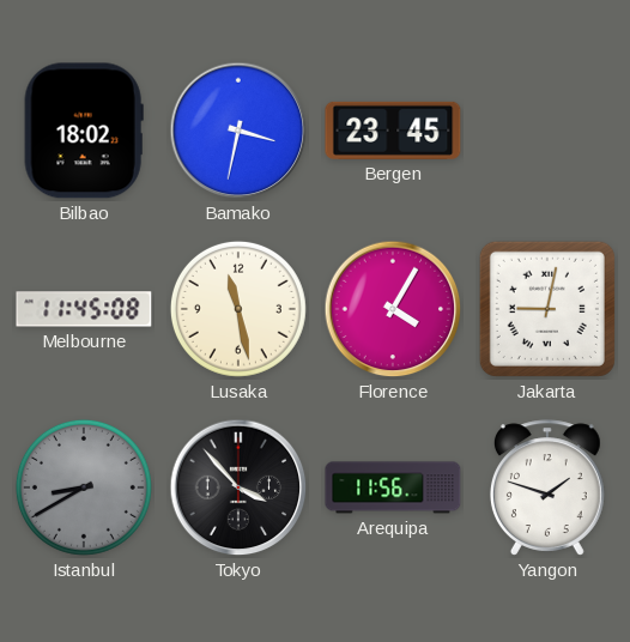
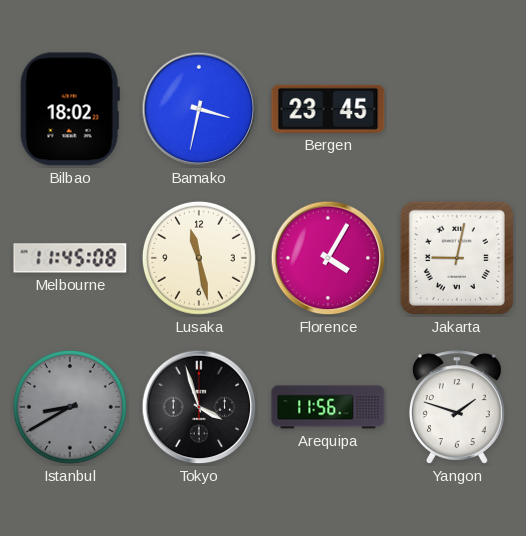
Tokyo: 3:53 -> 3:57
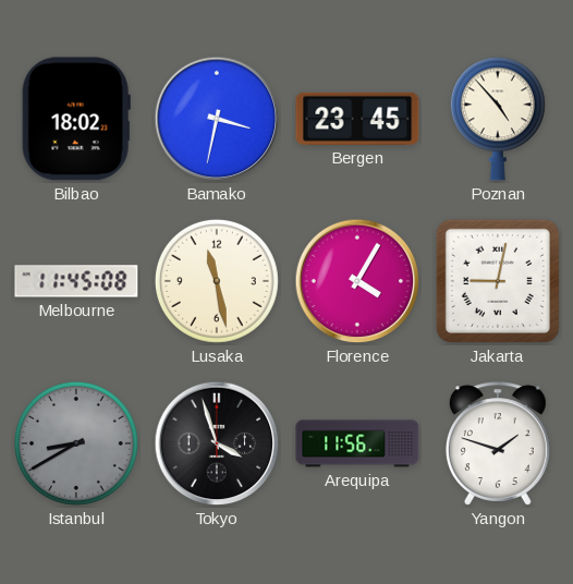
Poznan: none -> 4:53
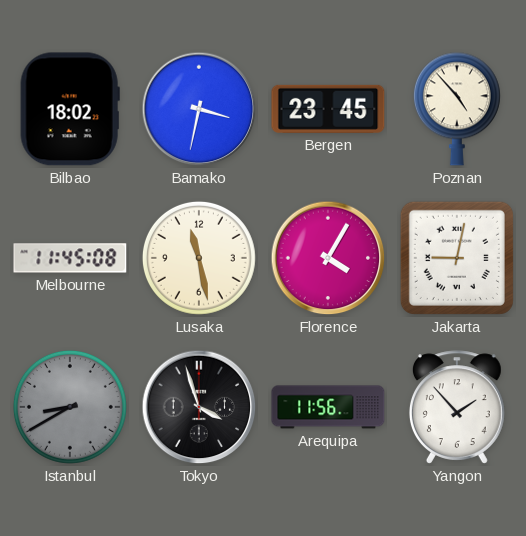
Yangon: 1:48 -> 1:53
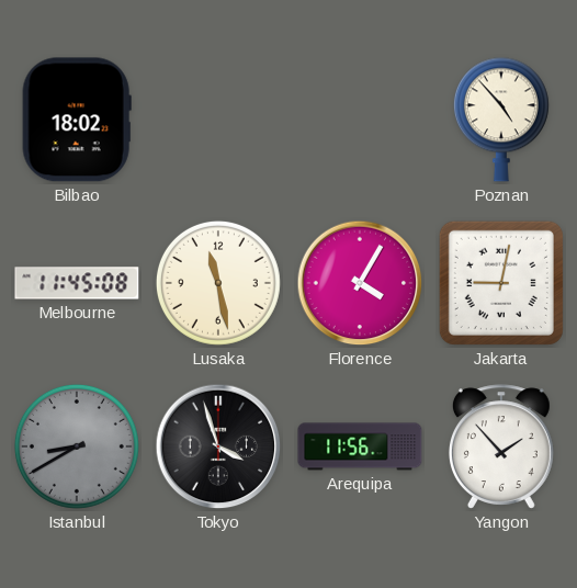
Bamako: 3:32 -> none
Bergen: 23:45 -> none
